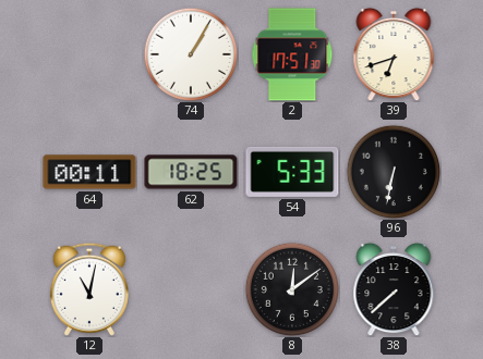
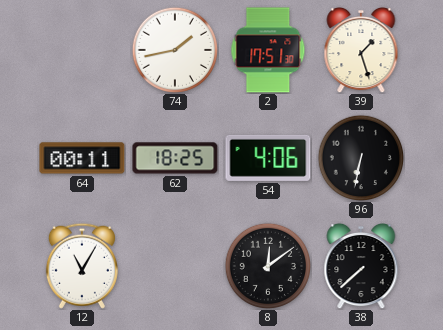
74: 1:05 -> 1:43
39: 6:42 -> 1:27
54: 5:33 -> 4:06
12: 11:02 -> 11:05
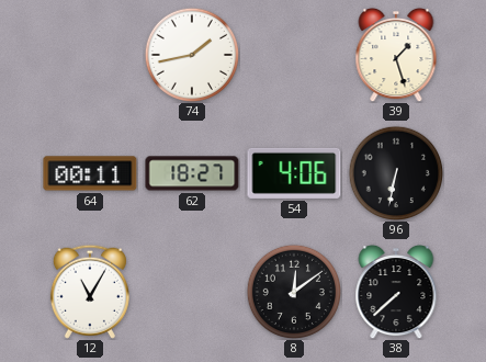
2: 17:51 -> none
62: 18:25 -> 18:27
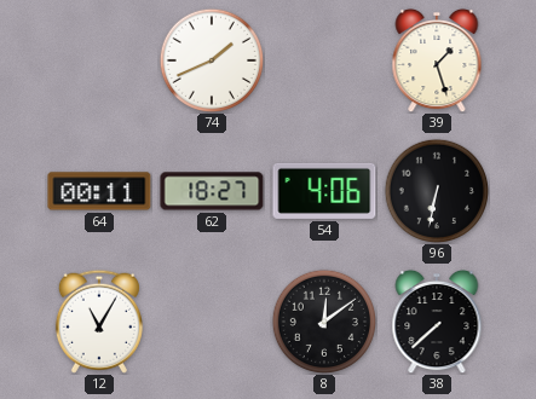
74: 1:43 -> 1:41
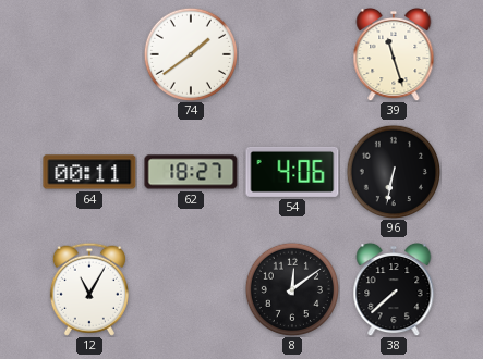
74: 1:41 -> 1:39
39: 1:27 -> 11:27
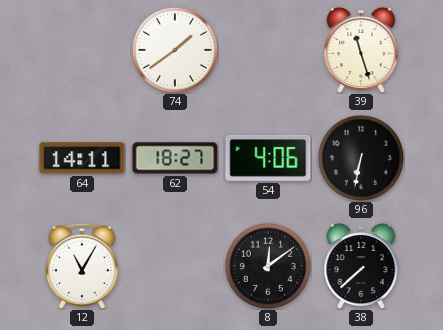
64: 00:11 -> 14:11
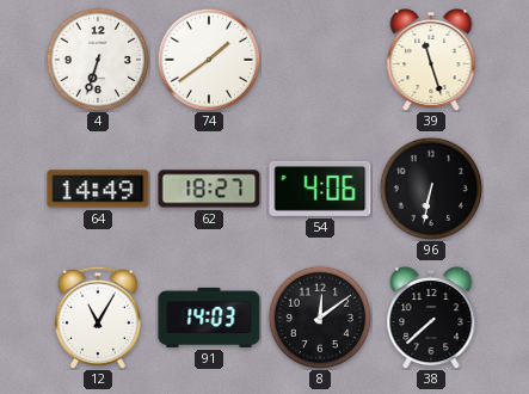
4: none -> 6:33
64: 14:11 -> 14:49
91: none -> 14:03
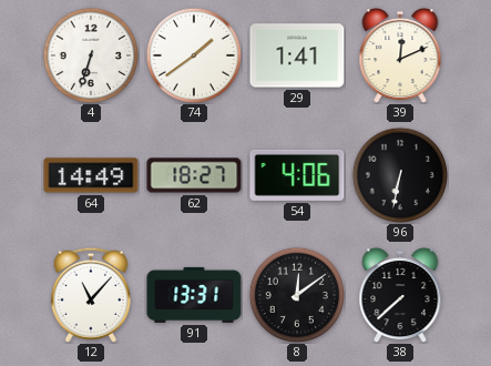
29: none -> 1:41
39: 11:27 -> 12:11
12: 11:05 -> 11:07
91: 14:03 -> 13:31
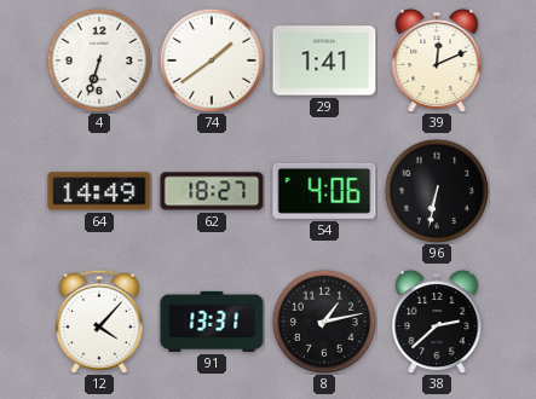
12: 11:07 -> 4:07
8: 12:09 -> 1:13
38: 7:38 -> 2:38
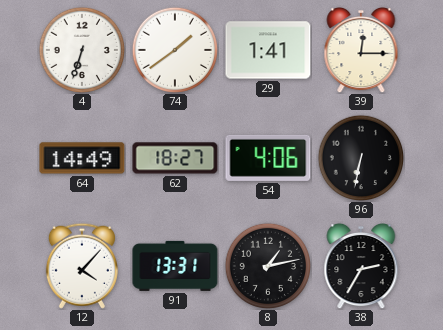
39: 12:11 -> 12:15
38: 2:38 -> 2:35
